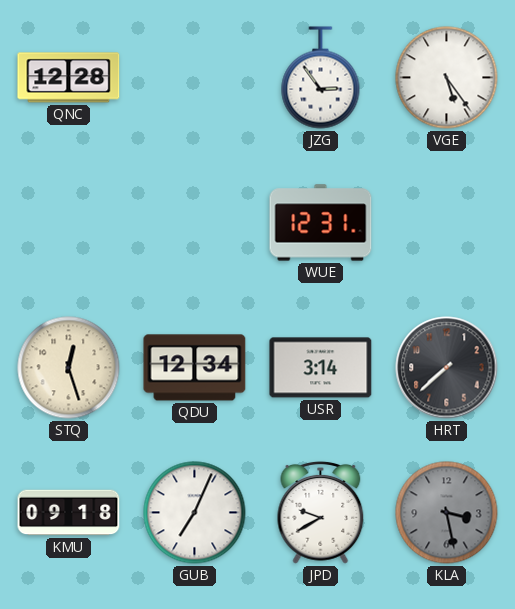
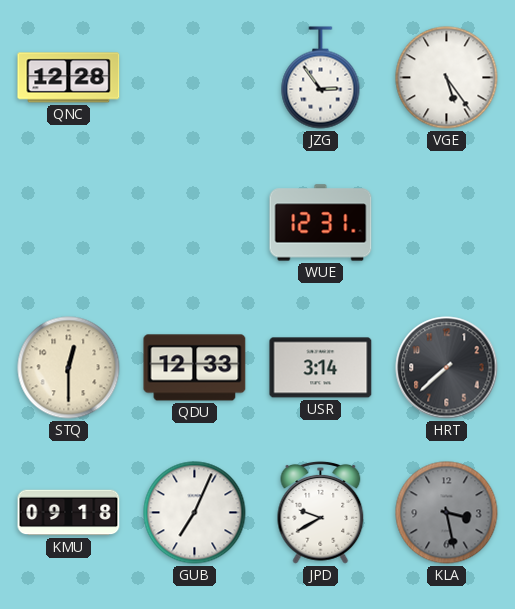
STQ: 12:27 -> 12:30
QDU: 12:34 -> 12:33
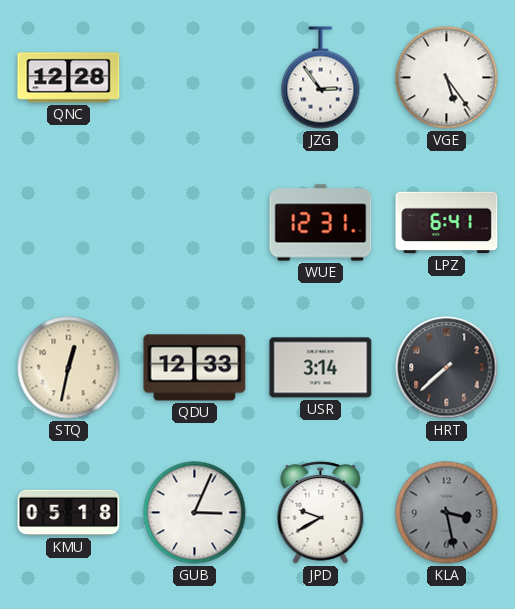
LPZ: none -> 6:41
STQ: 12:30 -> 12:32
KMU: 09:18 -> 05:18
GUB: 7:04 -> 3:04
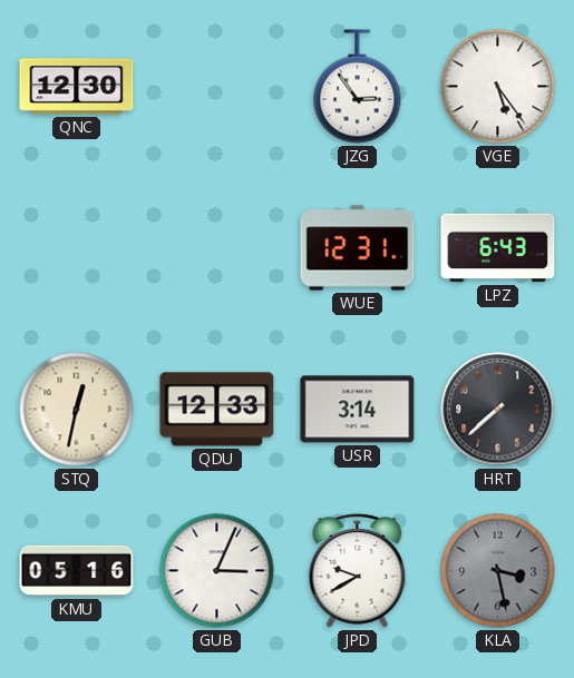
QNC: 12:28 -> 12:30
LPZ: 6:41 -> 6:43
KMU: 05:18 -> 05:16
